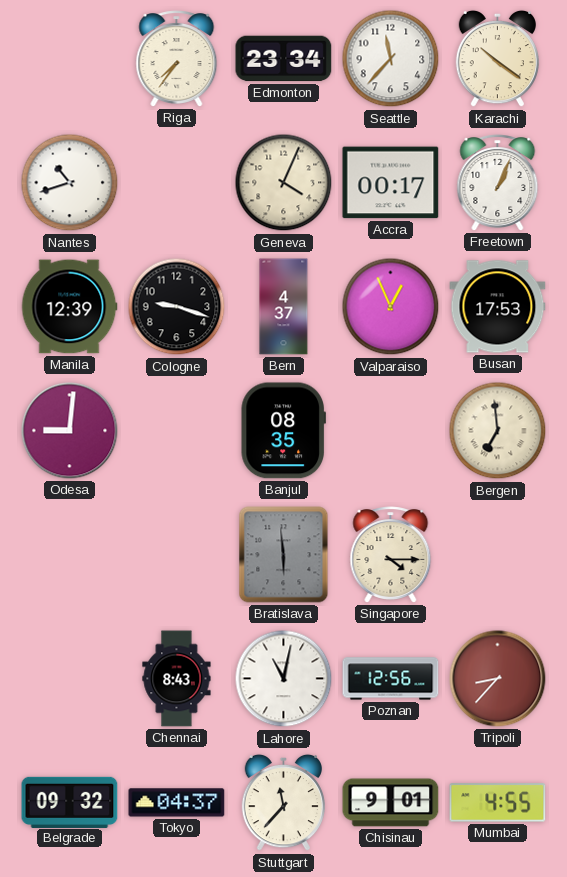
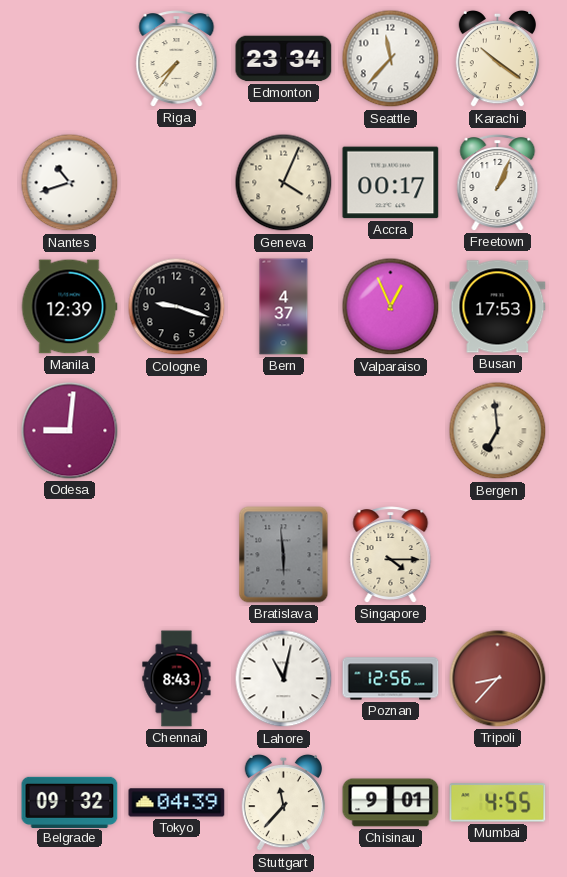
Banjul: 08:35 -> none
Tokyo: 04:37 -> 04:39
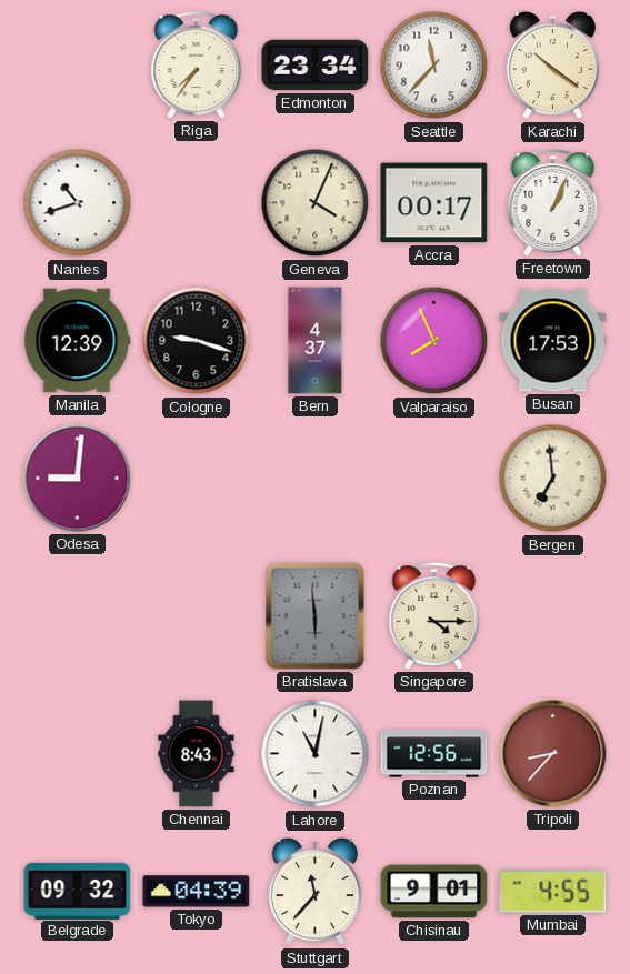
Valparaiso: 12:56 -> 7:56
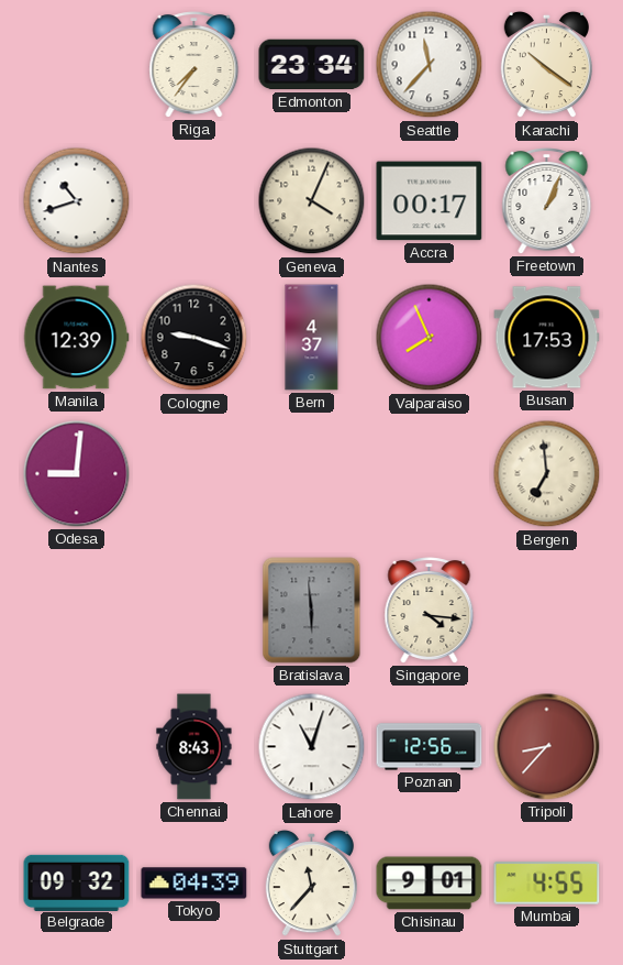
Singapore: 4:15 -> 4:16
Lahore: 11:02 -> 11:03
